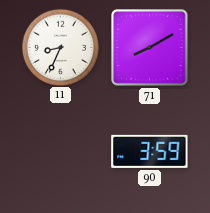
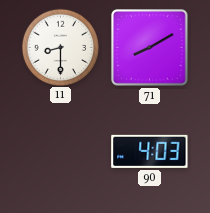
11: 8:34 -> 8:30
90: 3:59 -> 4:03
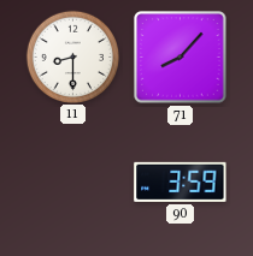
71: 8:10 -> 8:07
90: 4:03 -> 3:59
